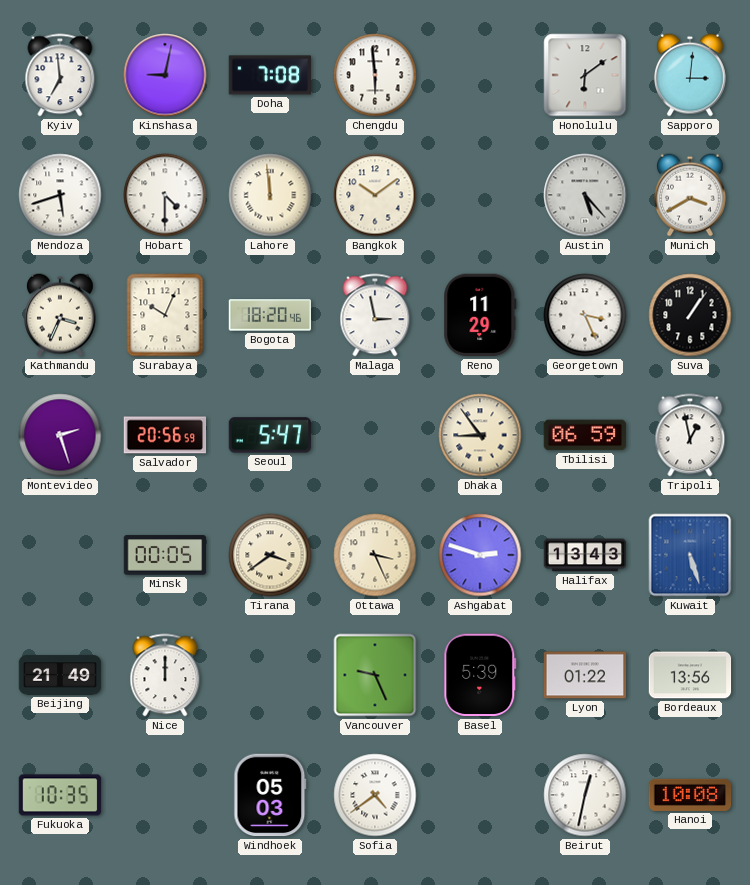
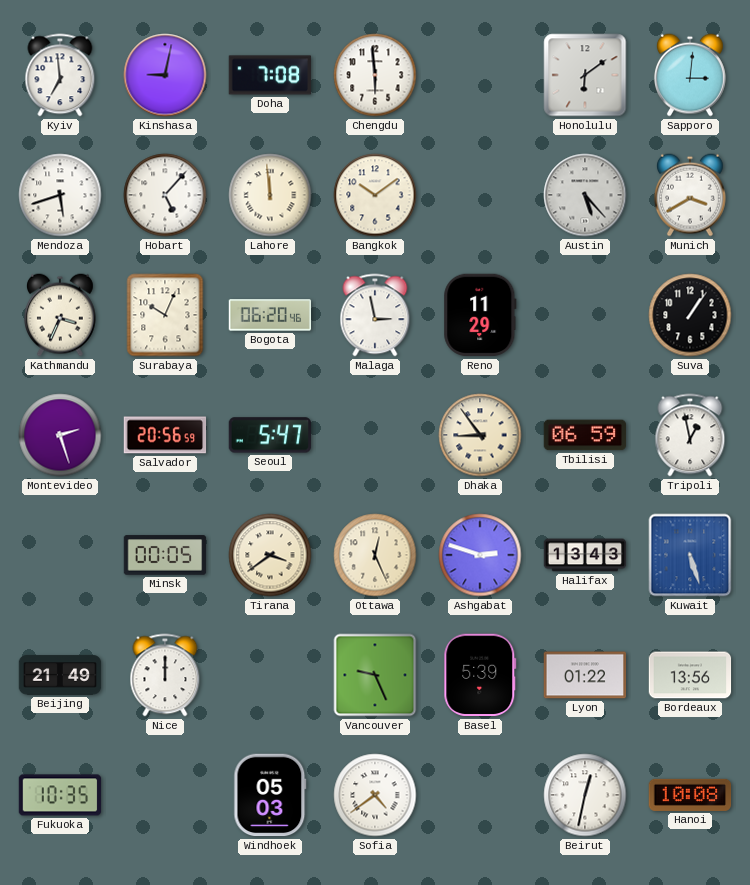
Hobart: 4:30 -> 5:07
Bogota: 18:20 -> 06:20
Georgetown: 3:26 -> none
Ottawa: 3:26 -> 12:26
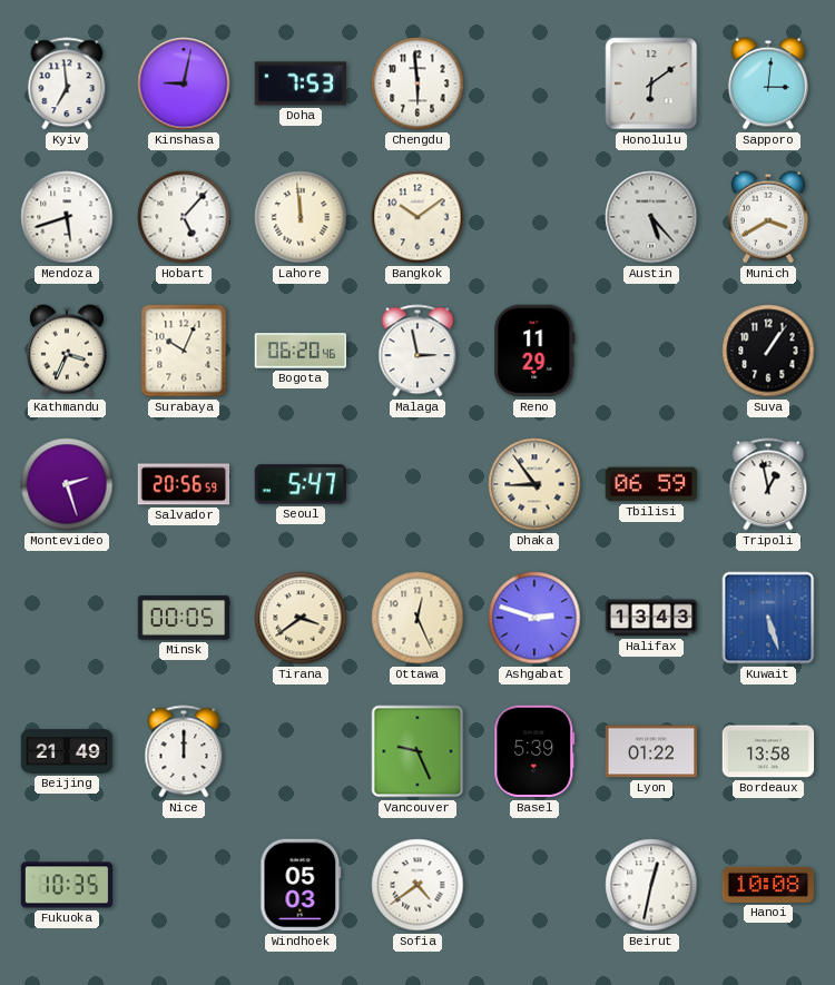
Doha: 7:08 -> 7:53
Bordeaux: 13:56 -> 13:58
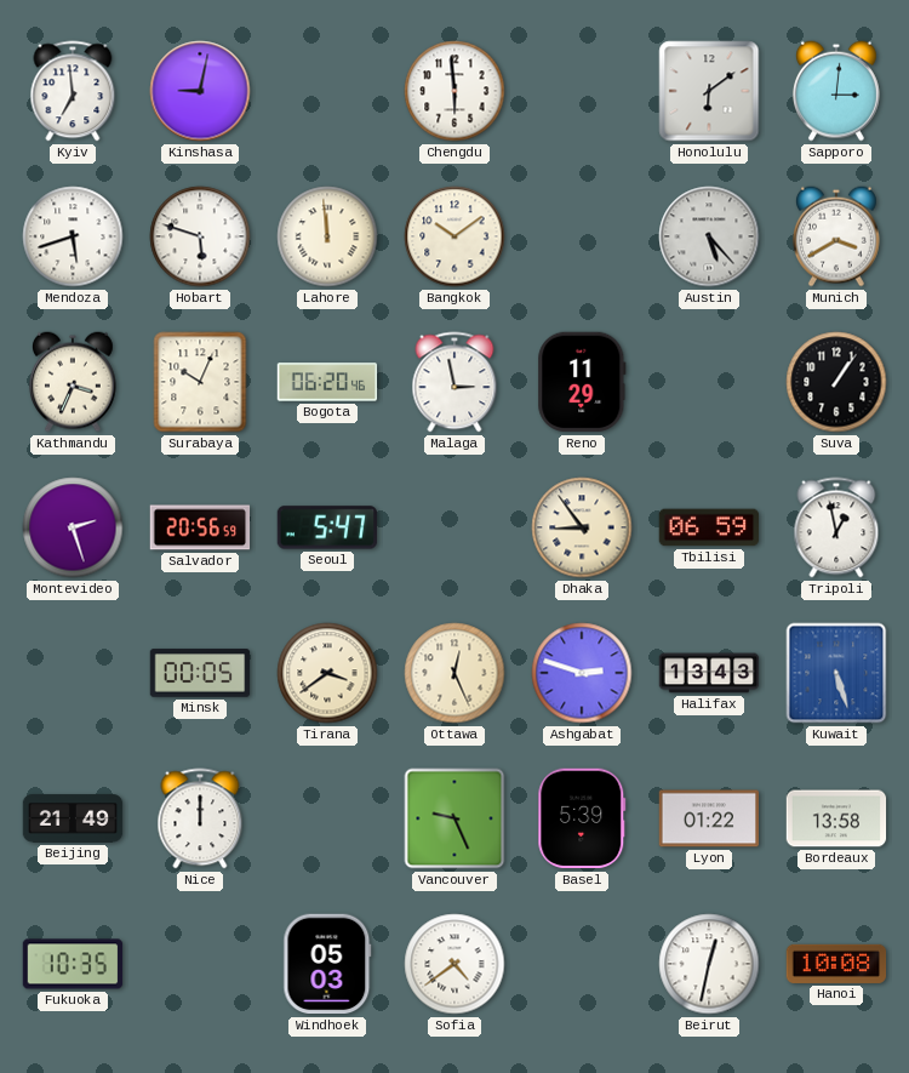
Doha: 7:53 -> none
Hobart: 5:07 -> 5:48
